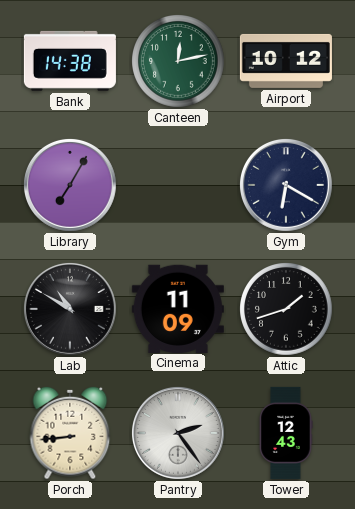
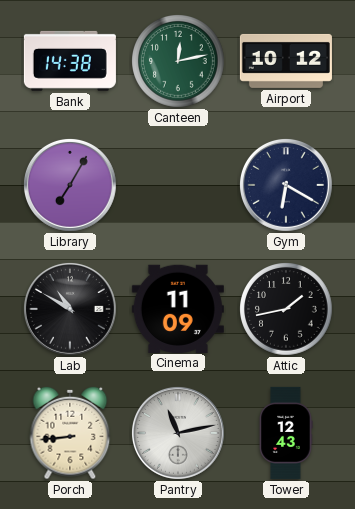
Attic: 1:42 -> 1:43
Pantry: 2:24 -> 11:13
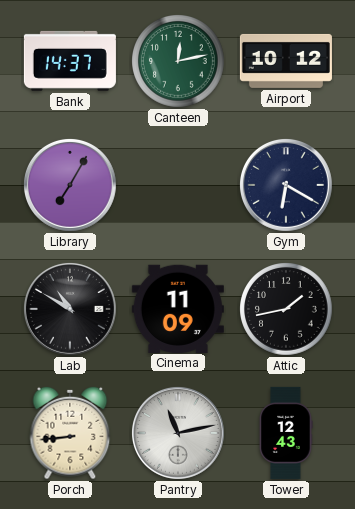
Bank: 14:38 -> 14:37
